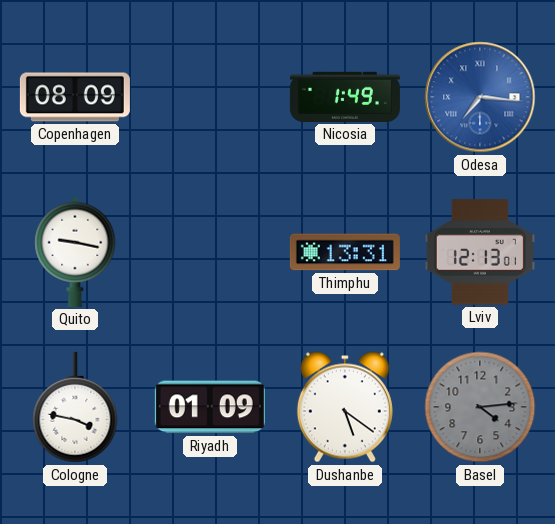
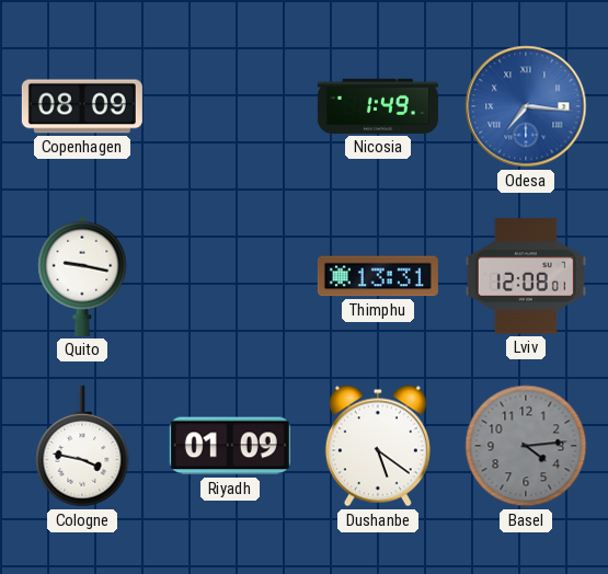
Lviv: 12:13 -> 12:08
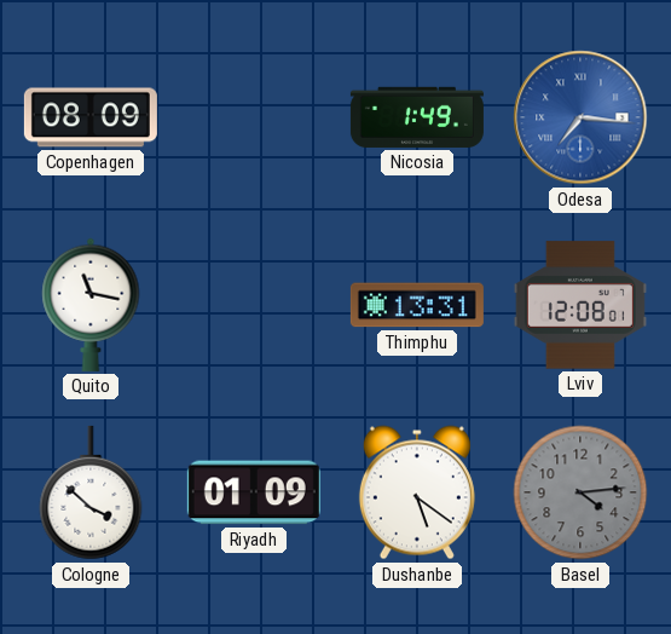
Quito: 9:17 -> 11:17
Cologne: 3:47 -> 3:52
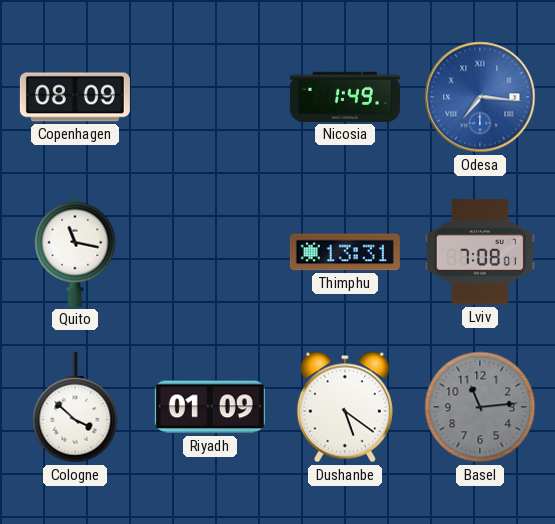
Lviv: 12:08 -> 7:08
Basel: 4:14 -> 11:14
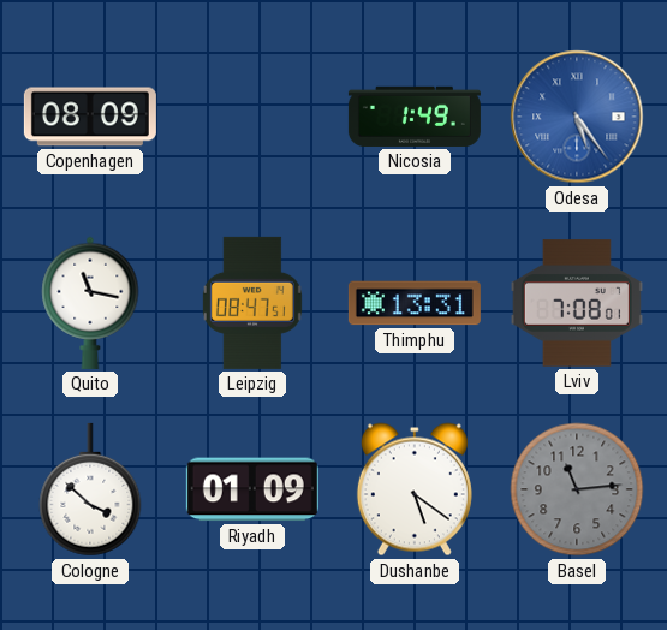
Odesa: 7:16 -> 5:24
Leipzig: none -> 08:47
